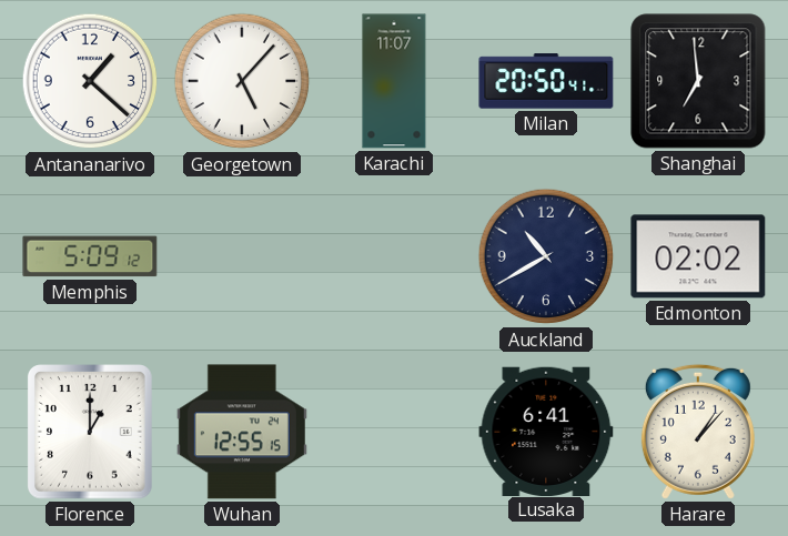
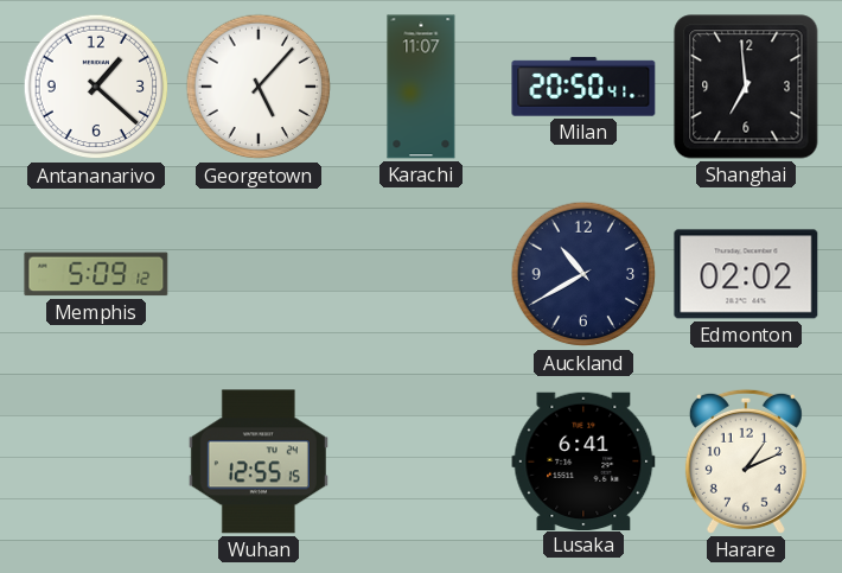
Florence: 1:00 -> none
Harare: 1:07 -> 1:11
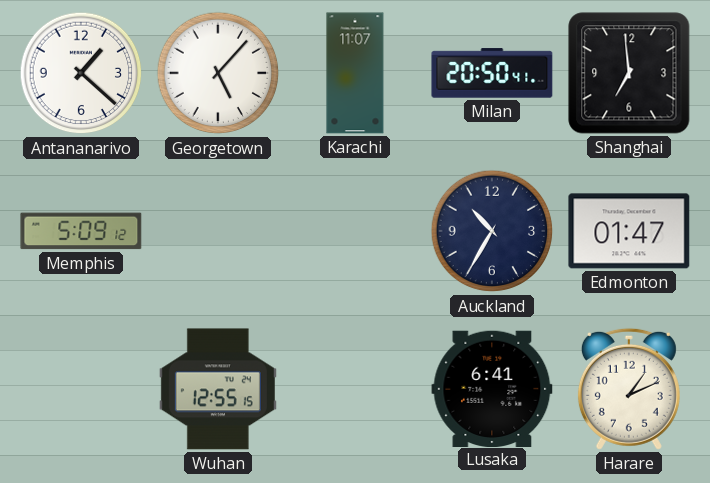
Auckland: 10:40 -> 10:35
Edmonton: 02:02 -> 01:47
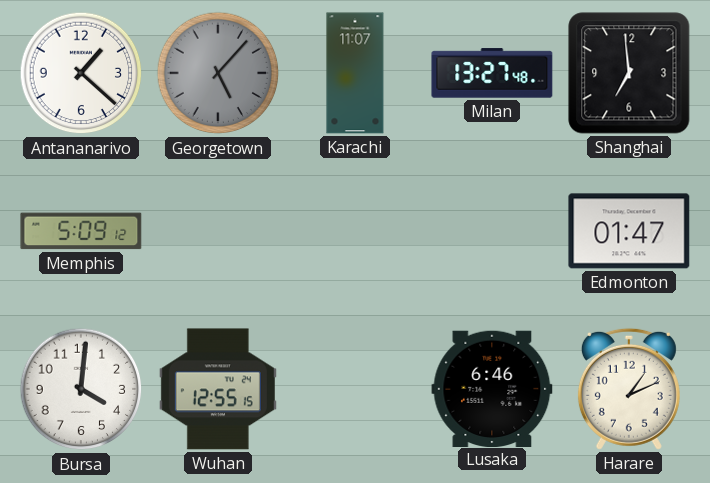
Georgetown dial: white -> grey
Milan: 20:50 -> 13:27
Auckland: 10:35 -> none
Bursa: none -> 4:01
Lusaka: 6:41 -> 6:46
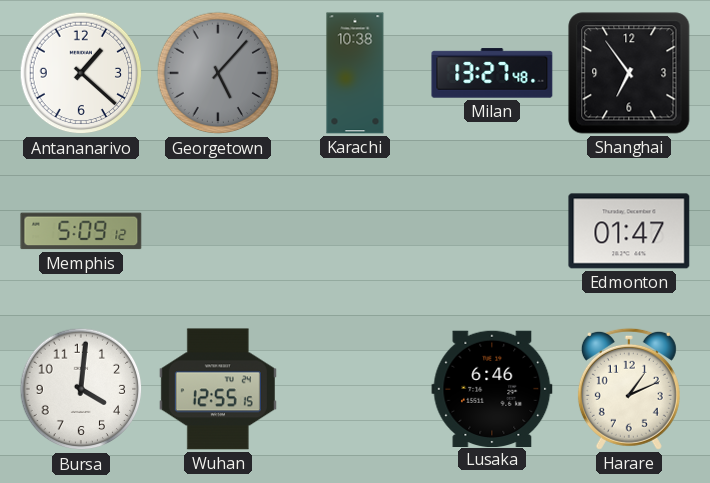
Karachi: 11:07 -> 10:38
Shanghai: 6:59 -> 6:54
